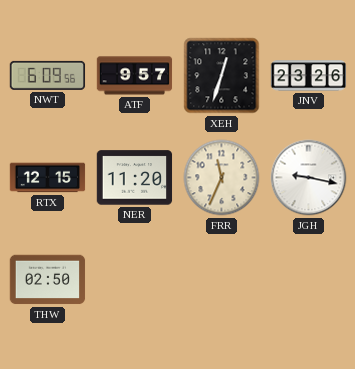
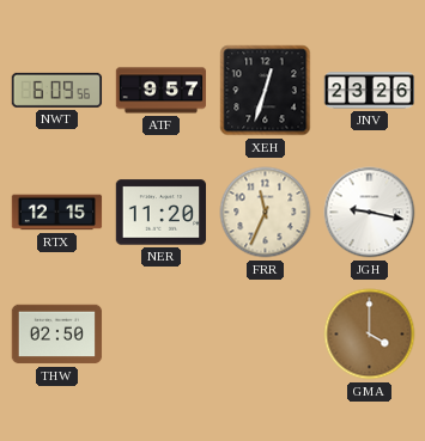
GMA: none -> 4:00
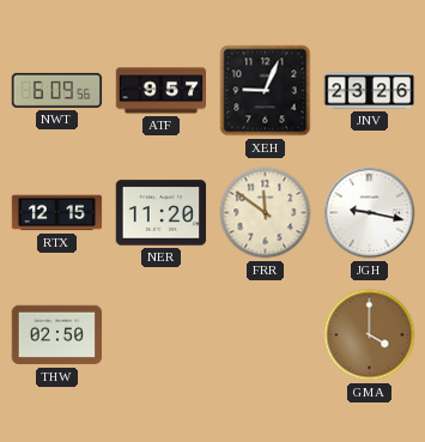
XEH: 12:33 -> 9:04
FRR: 11:34 -> 11:51
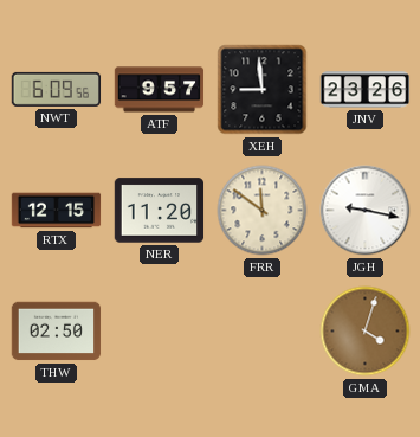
XEH: 9:04 -> 8:59
GMA: 4:00 -> 4:03
